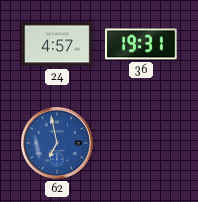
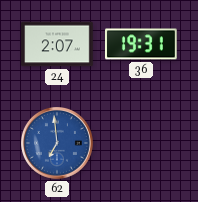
24: 4:57 -> 2:07
62: 6:58 -> 6:59
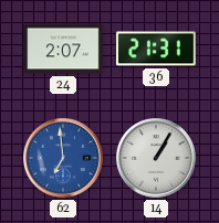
36: 19:31 -> 21:31
14: none -> 1:05
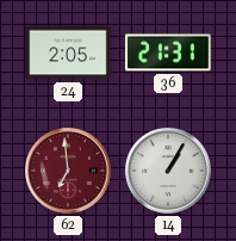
24: 2:07 -> 2:05
62 dial: blue -> burgundy
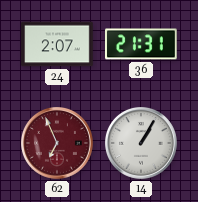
24: 2:05 -> 2:07
62: 6:59 -> 6:56
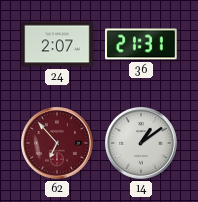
62: 6:56 -> 6:53
14: 1:05 -> 1:09
